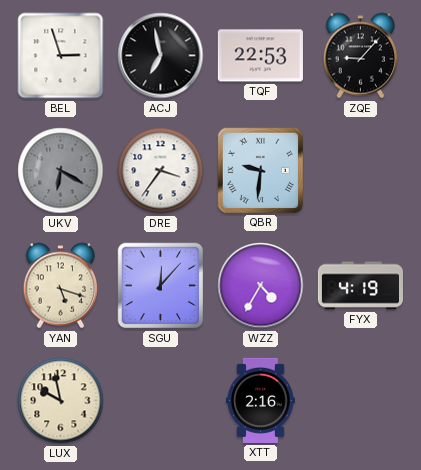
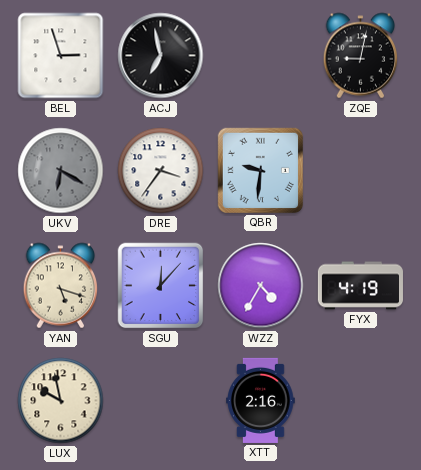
TQF: 22:53 -> none
ZQE: 9:07 -> 9:02
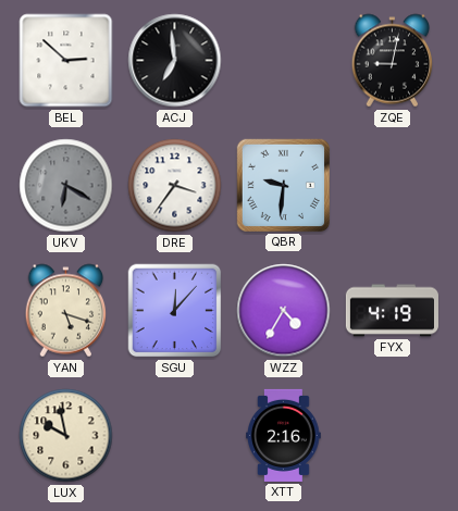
BEL: 2:57 -> 2:52
ACJ: 6:58 -> 6:59
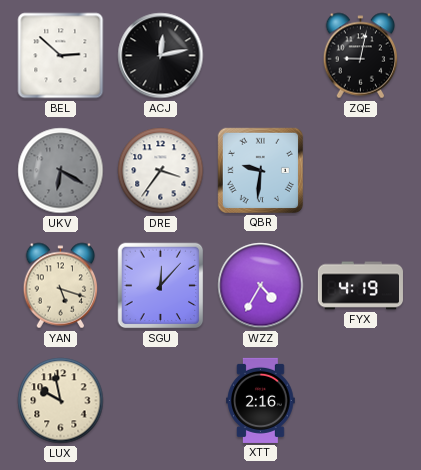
ACJ: 6:59 -> 12:13
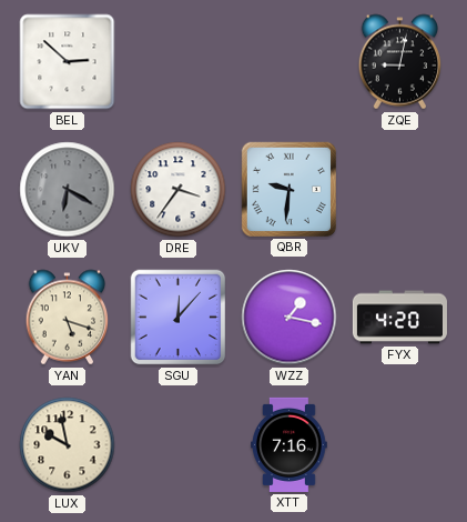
ACJ: 12:13 -> none
WZZ: 4:35 -> 1:17
FYX: 4:19 -> 4:20
XTT: 2:16 -> 7:16
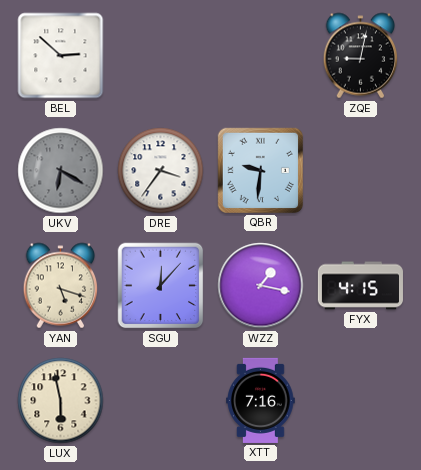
FYX: 4:20 -> 4:15
LUX: 9:58 -> 5:58
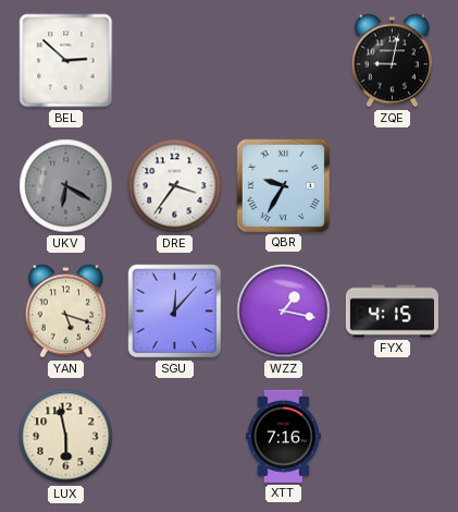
QBR: 9:31 -> 9:35
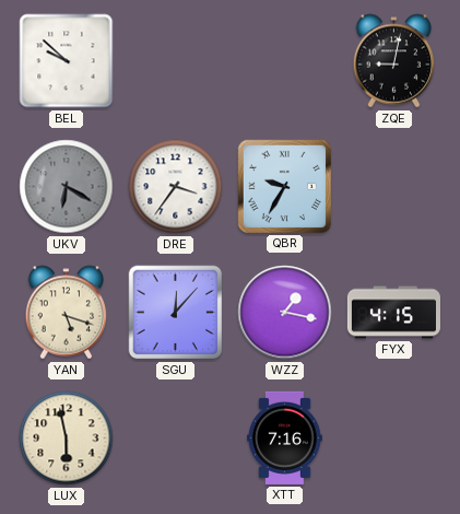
BEL: 2:52 -> 9:52
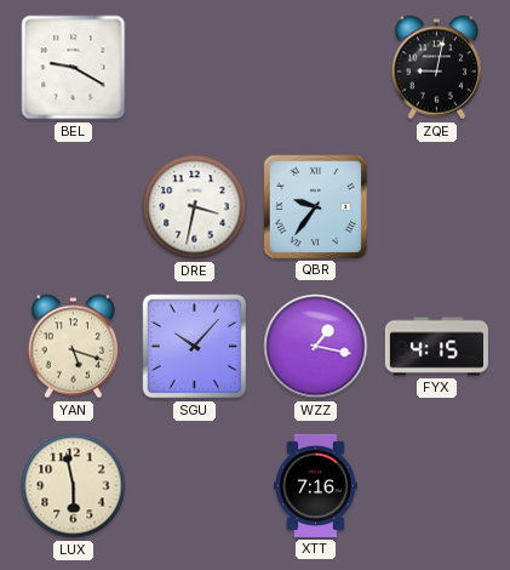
BEL: 9:52 -> 9:20
UKV: 6:20 -> none
DRE: 3:36 -> 3:32
QBR: 9:35 -> 9:36
SGU: 12:07 -> 10:07
